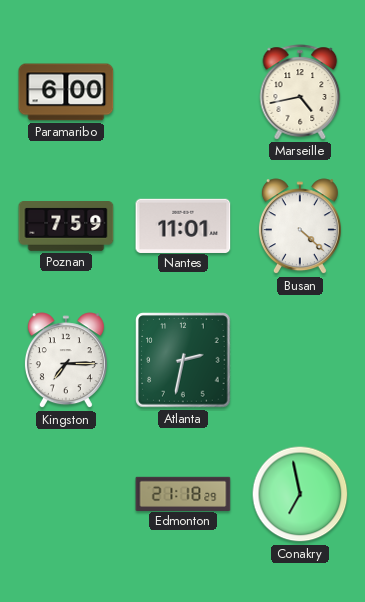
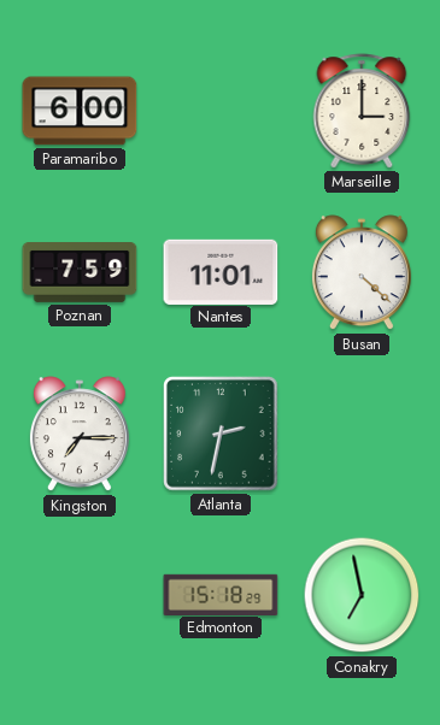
Marseille: 4:43 -> 3:00
Edmonton: 21:18 -> 15:18
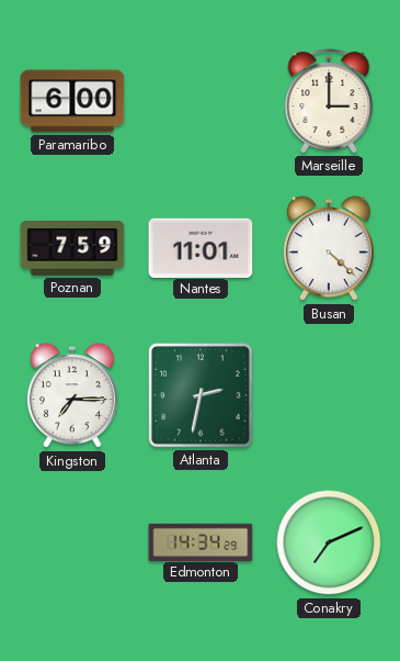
Edmonton: 15:18 -> 14:34
Conakry: 6:58 -> 7:11
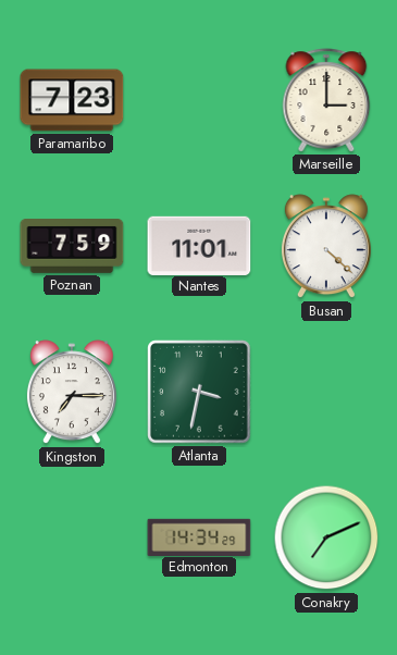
Paramaribo: 6:00 -> 7:23
Atlanta: 2:32 -> 3:32
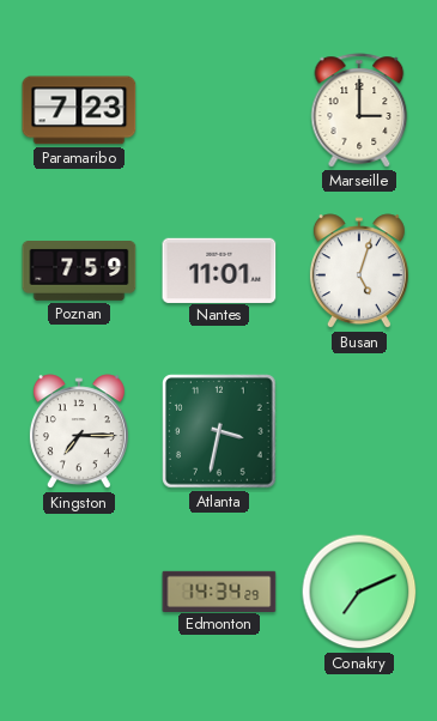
Busan: 4:22 -> 5:03
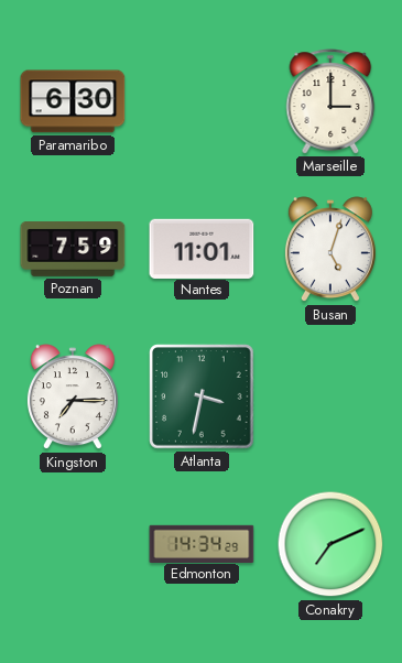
Paramaribo: 7:23 -> 6:30
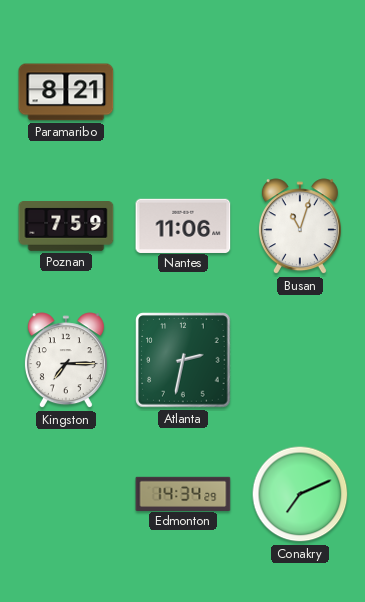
Paramaribo: 6:30 -> 8:21
Marseille: 3:00 -> none
Nantes: 11:01 -> 11:06
Busan: 5:03 -> 11:03
Atlanta: 3:32 -> 2:32
